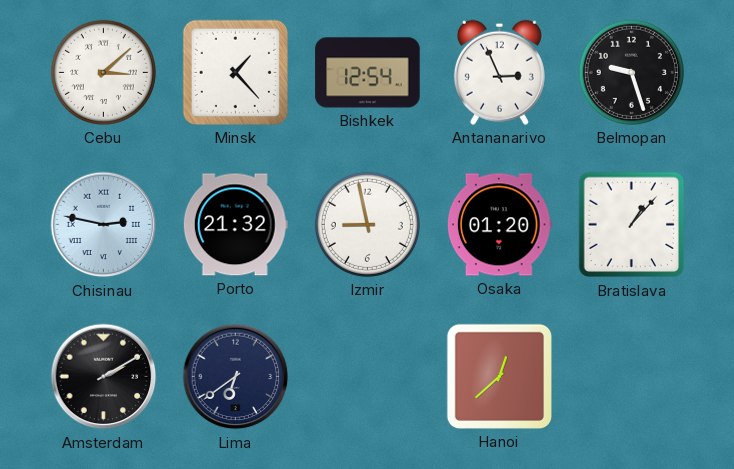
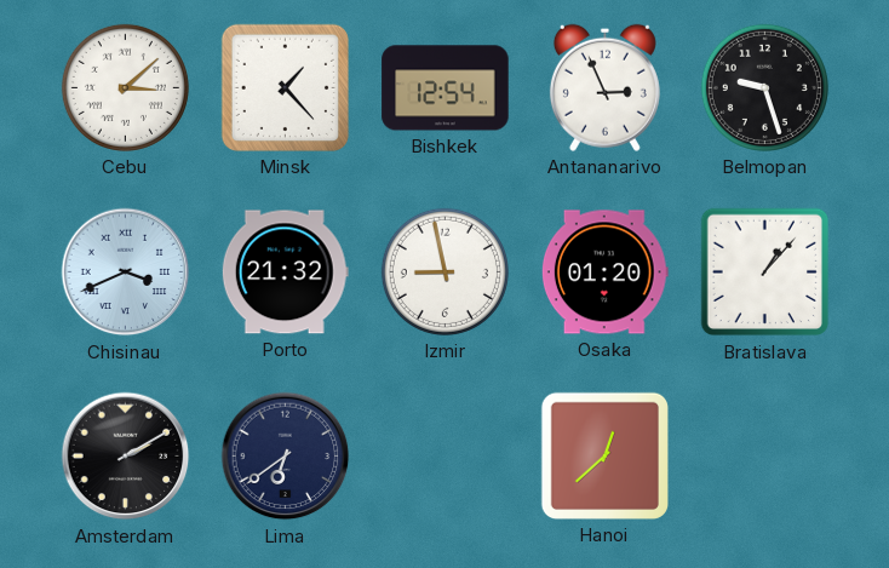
Chisinau: 2:47 -> 3:41
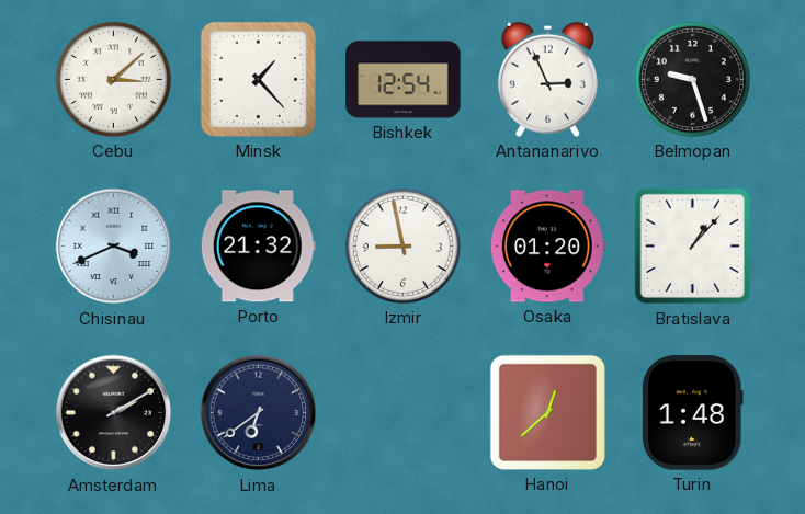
Turin: none -> 1:48
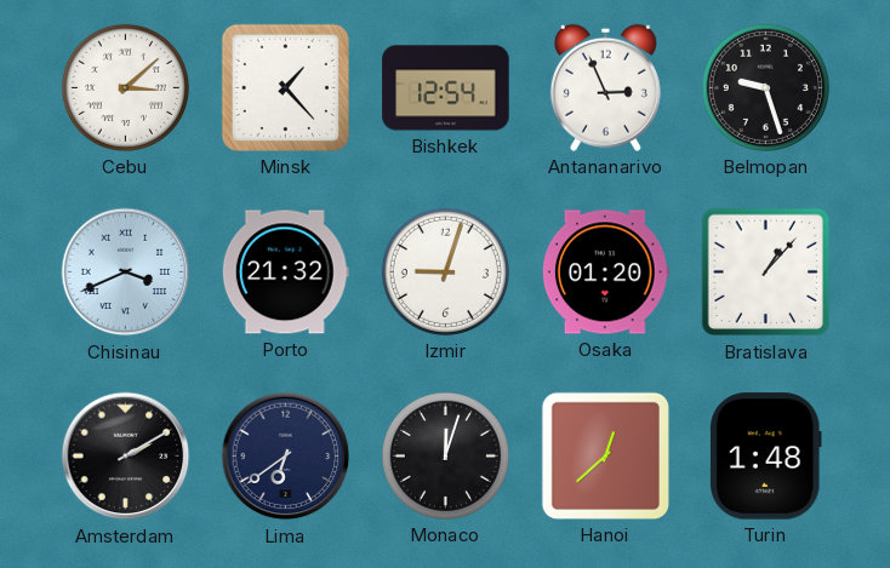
Izmir: 8:58 -> 9:03
Monaco: none -> 12:03
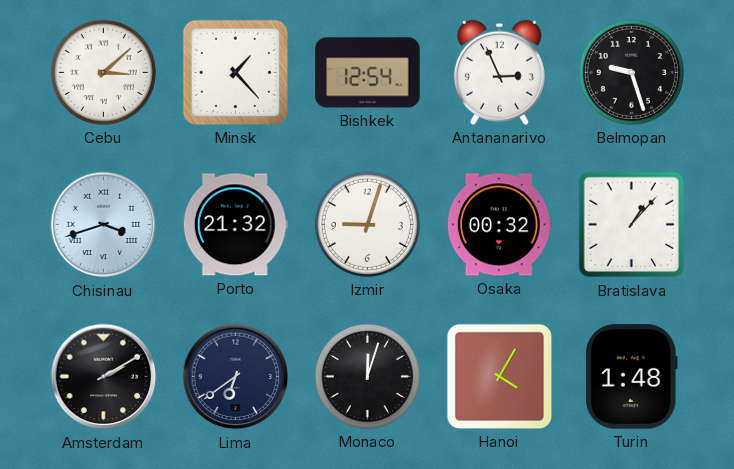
Chisinau: 3:41 -> 3:42
Osaka: 01:20 -> 00:32
Hanoi: 12:38 -> 4:05
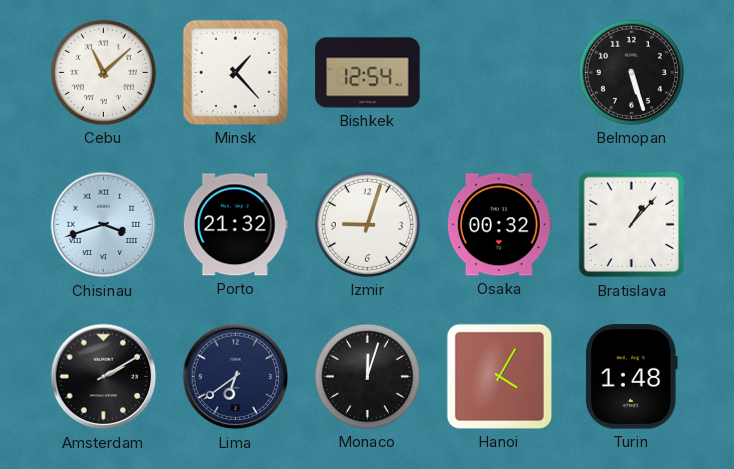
Cebu: 3:08 -> 11:08
Antananarivo: 2:56 -> none
Belmopan: 9:27 -> 5:27
